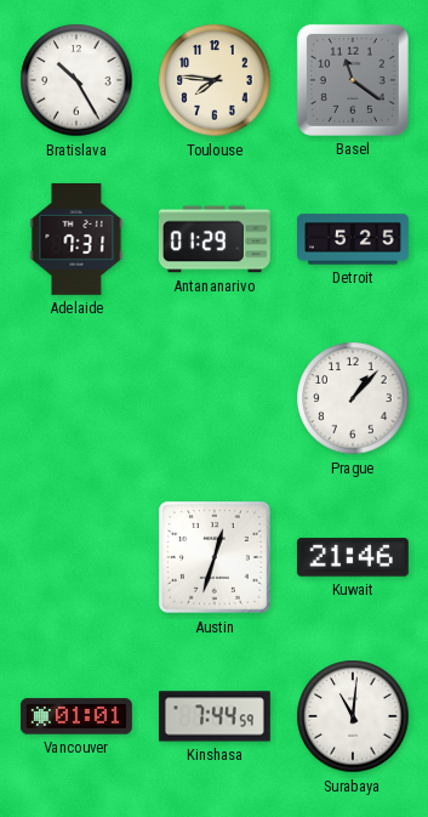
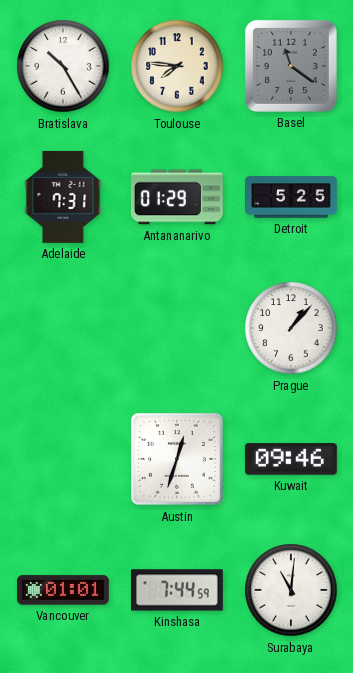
Kuwait: 21:46 -> 09:46
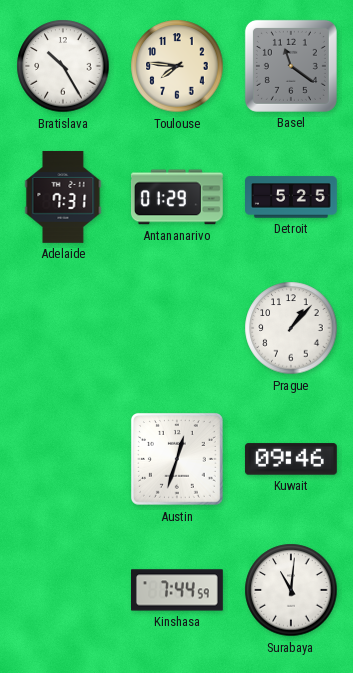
Vancouver: 01:01 -> none
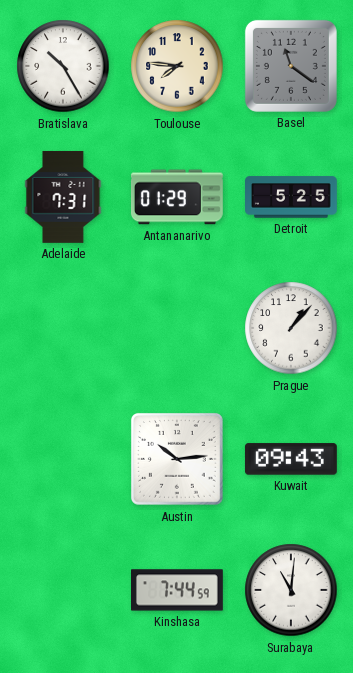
Austin: 12:33 -> 10:14
Kuwait: 09:46 -> 09:43
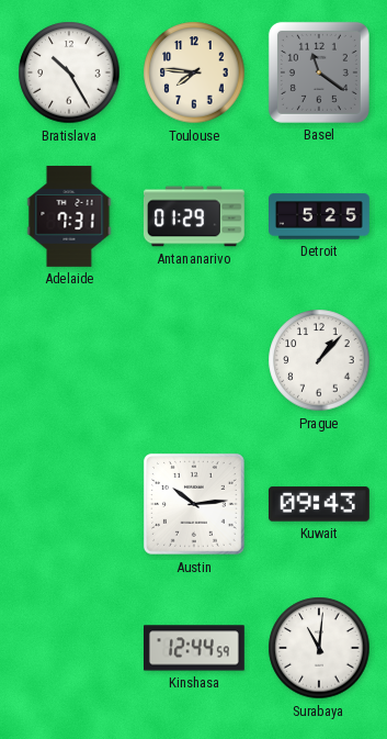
Kinshasa: 7:44 -> 12:44
